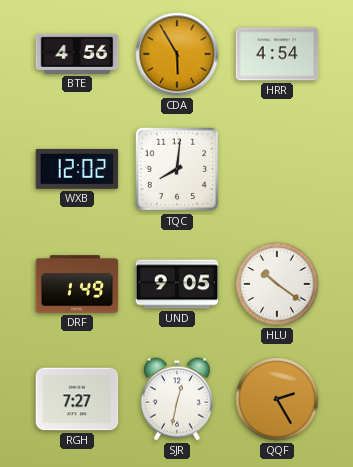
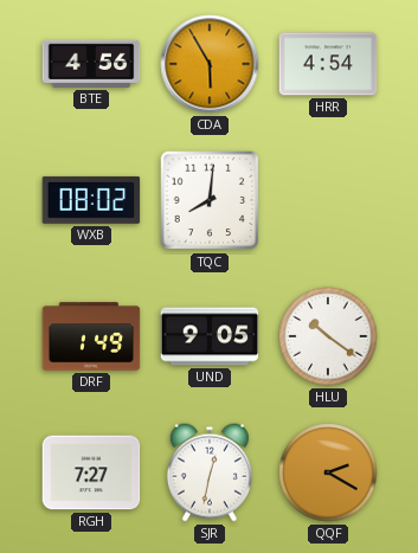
WXB: 12:02 -> 08:02
QQF: 2:25 -> 2:20
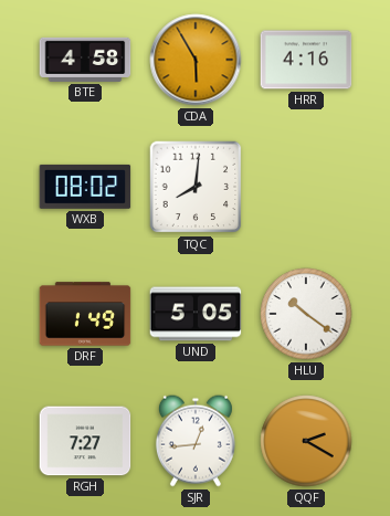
BTE: 4:56 -> 4:58
HRR: 4:54 -> 4:16
UND: 9:05 -> 5:05
SJR: 12:32 -> 12:44
